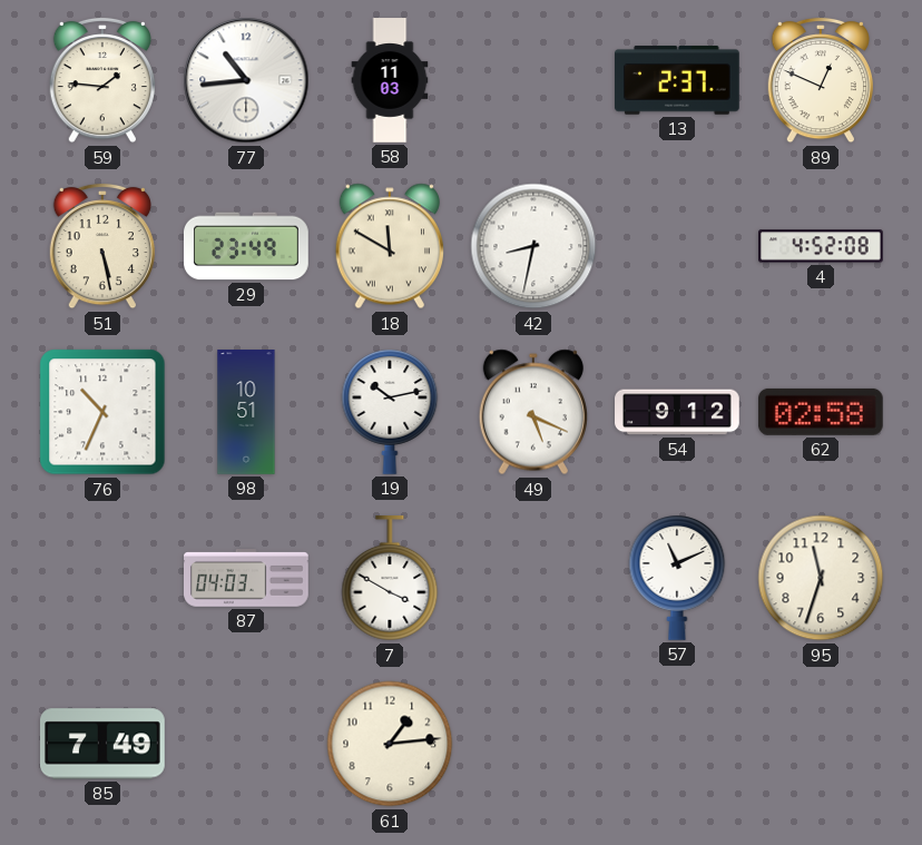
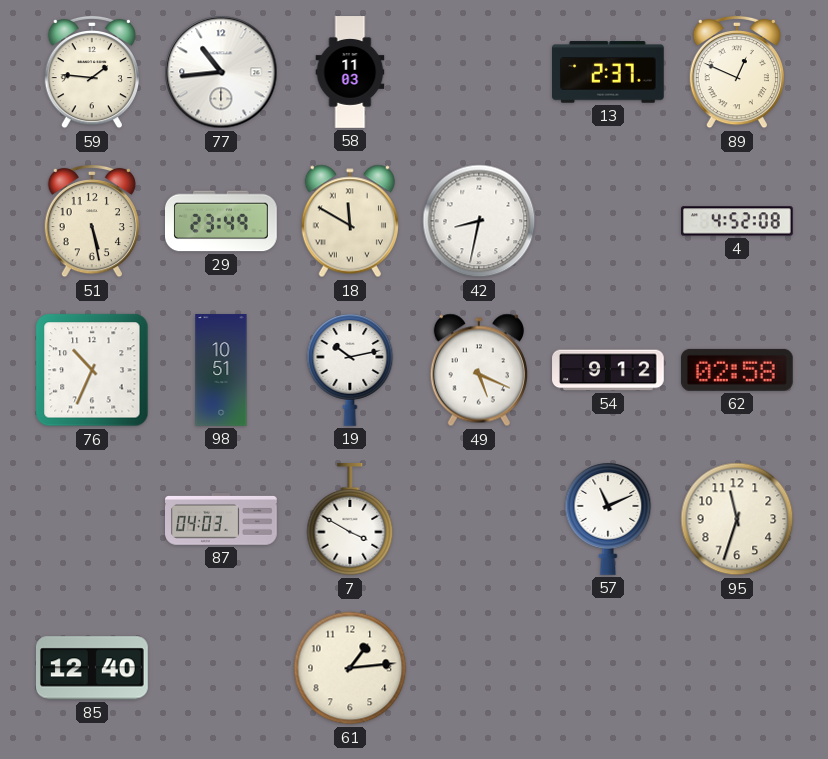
85: 7:49 -> 12:40
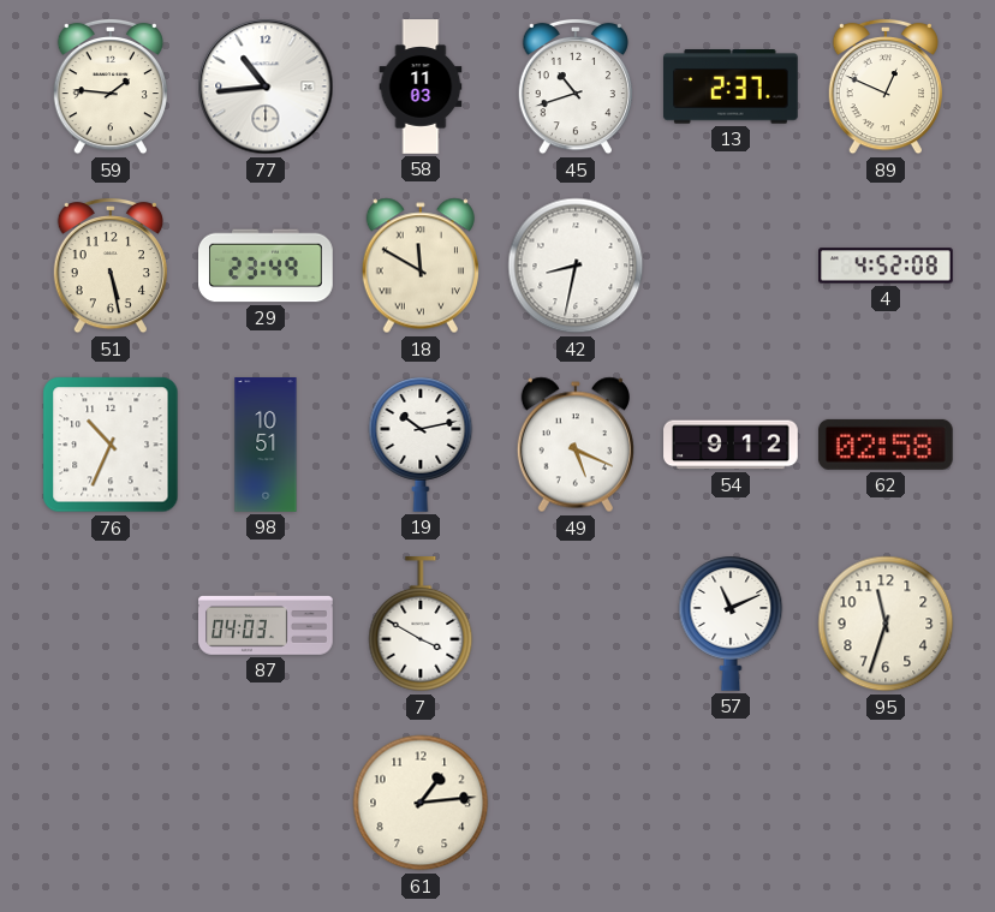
45: none -> 10:42
85: 12:40 -> none
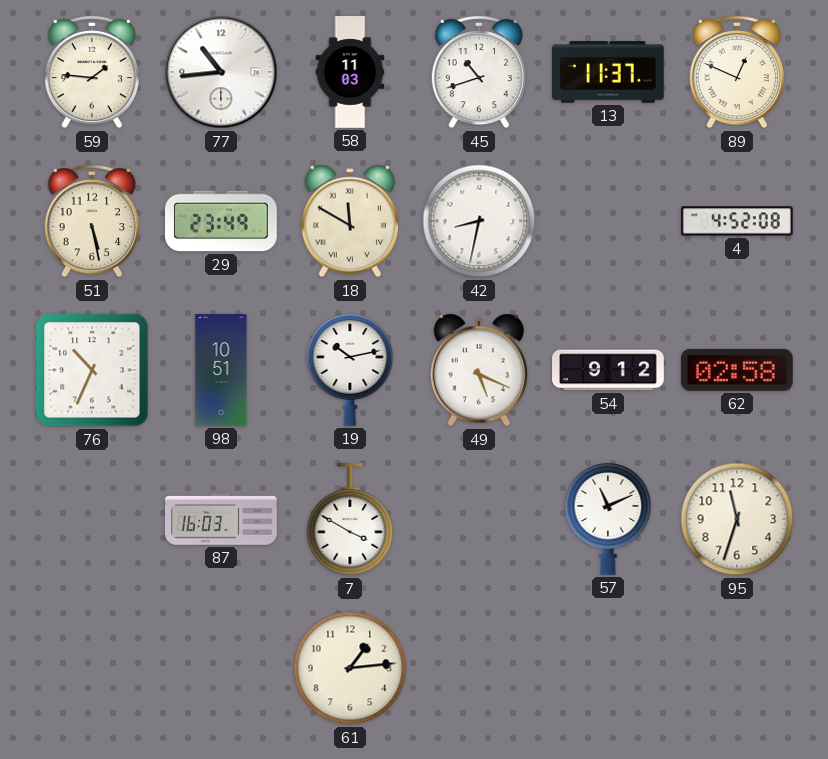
13: 2:37 -> 11:37
87: 04:03 -> 16:03
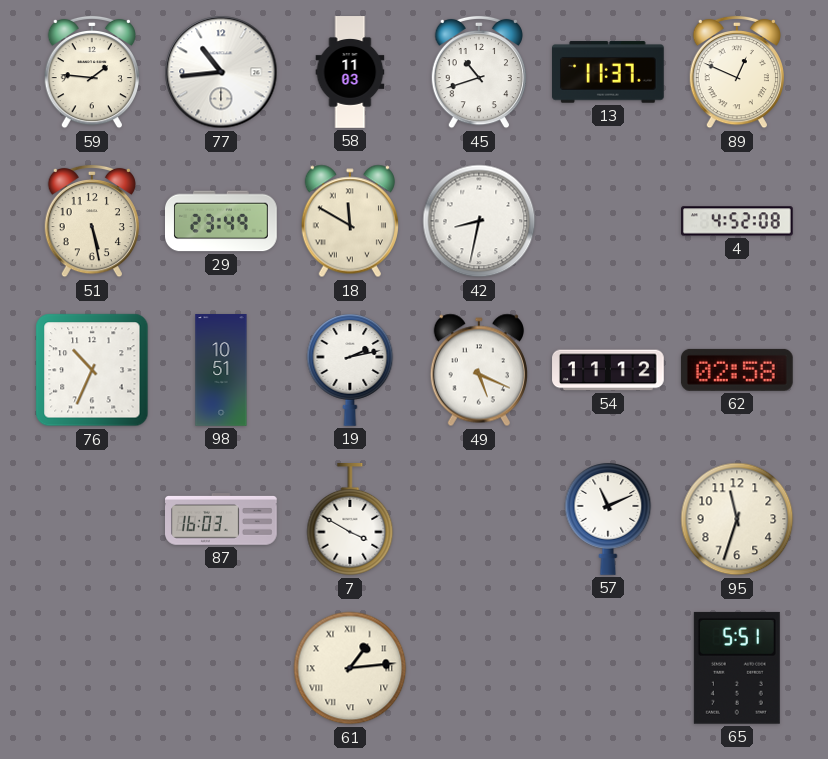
19: 10:13 -> 2:13
54: 9:12 -> 11:12
61 numerals: Arabic -> Roman
65: none -> 5:51
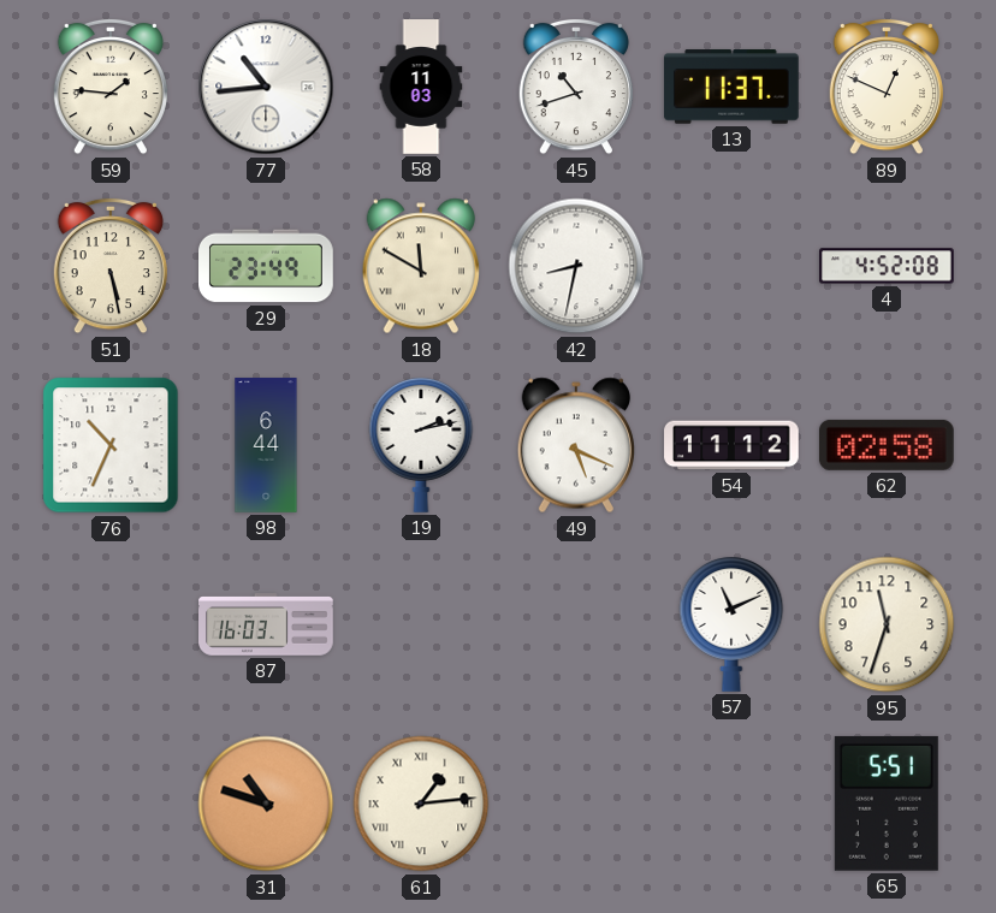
98: 10:51 -> 6:44
7: 3:50 -> none
31: none -> 10:48
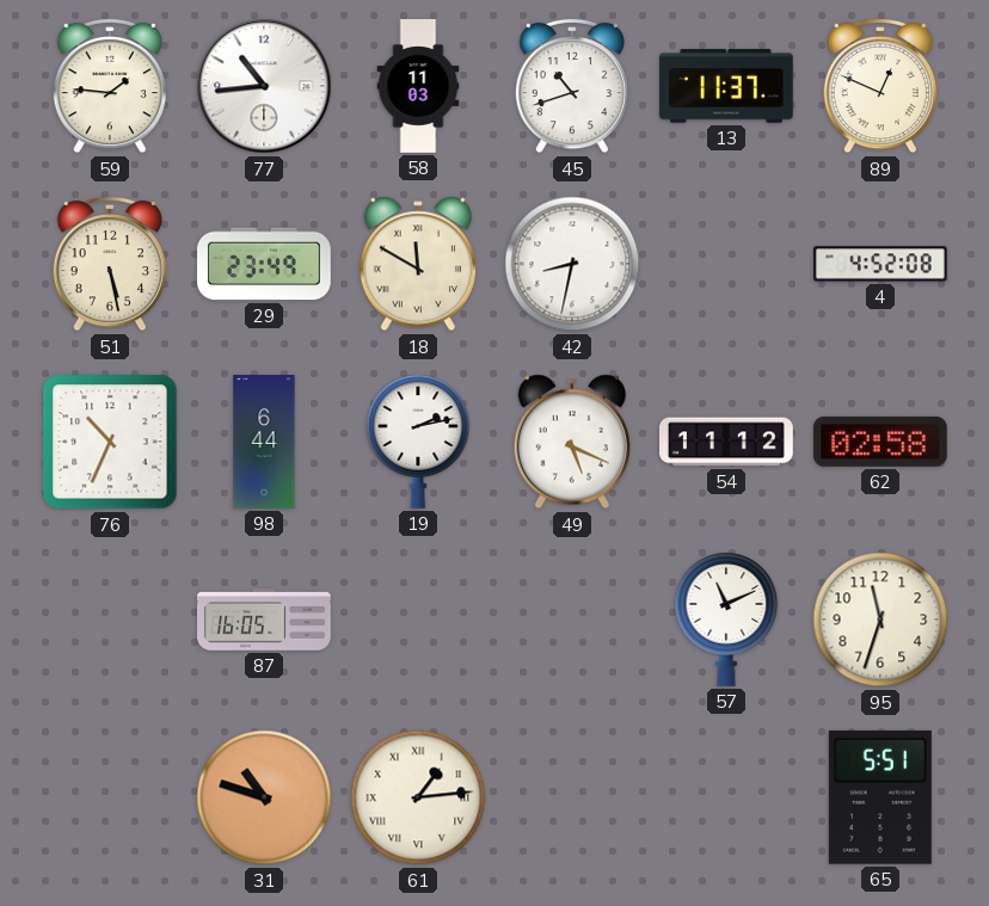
87: 16:03 -> 16:05
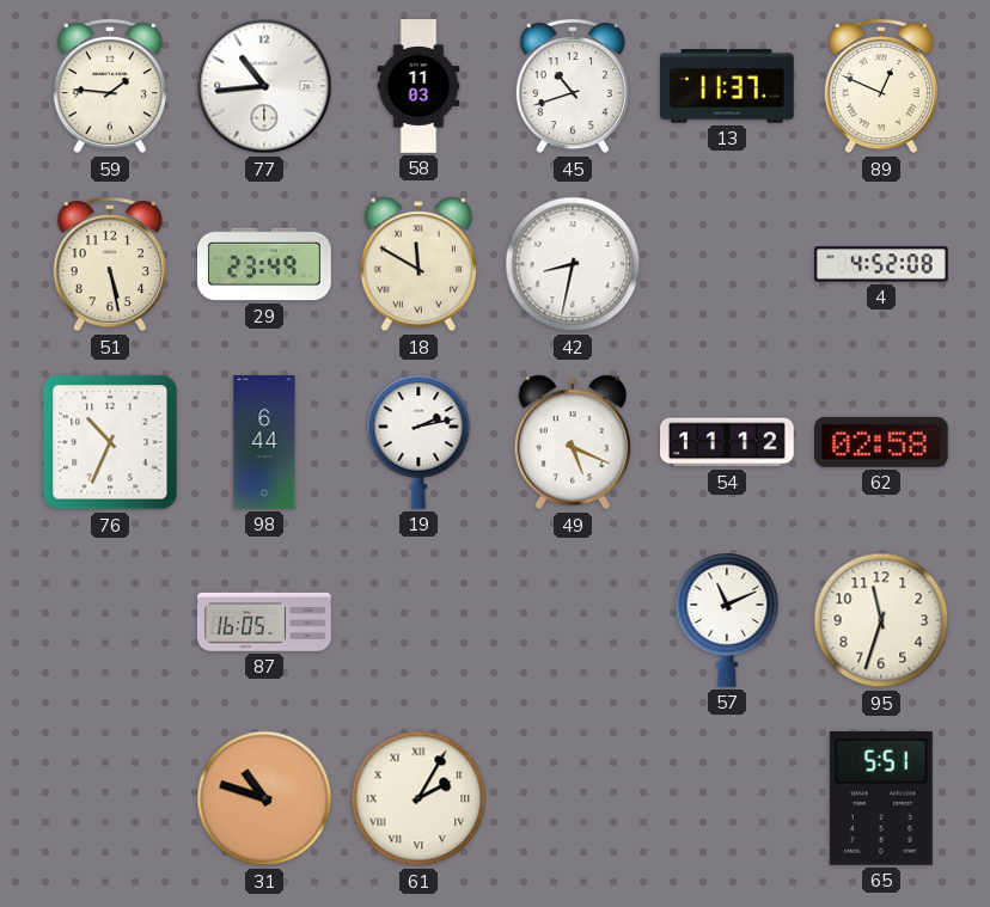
61: 1:14 -> 2:05
